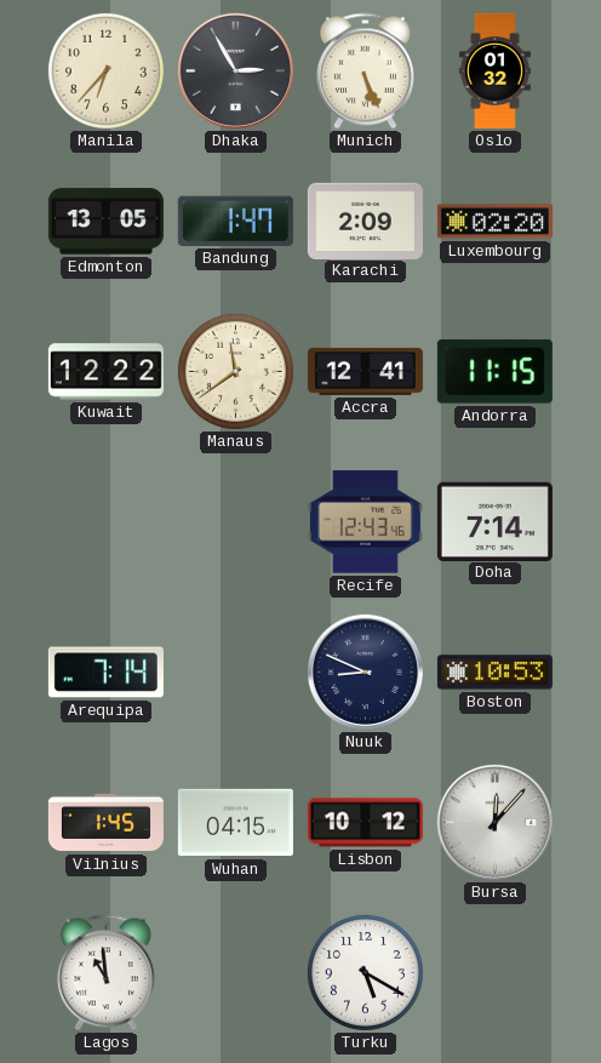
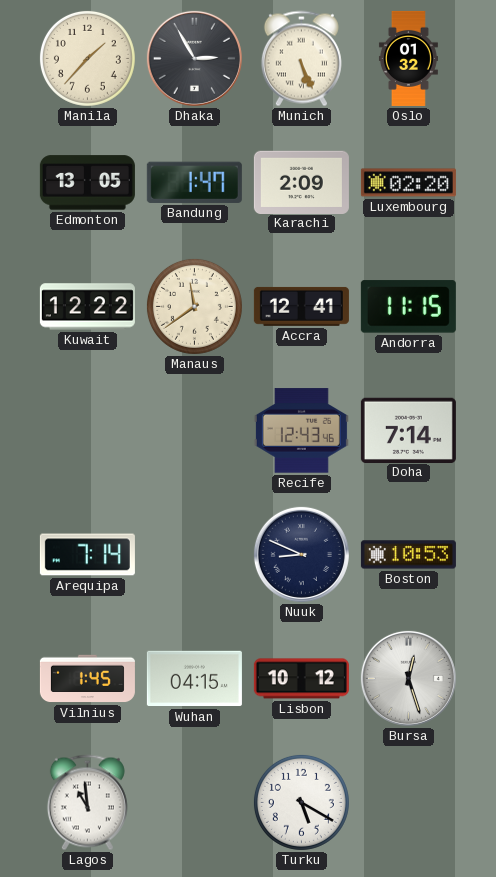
Manila: 6:37 -> 1:37
Bursa: 12:07 -> 12:27
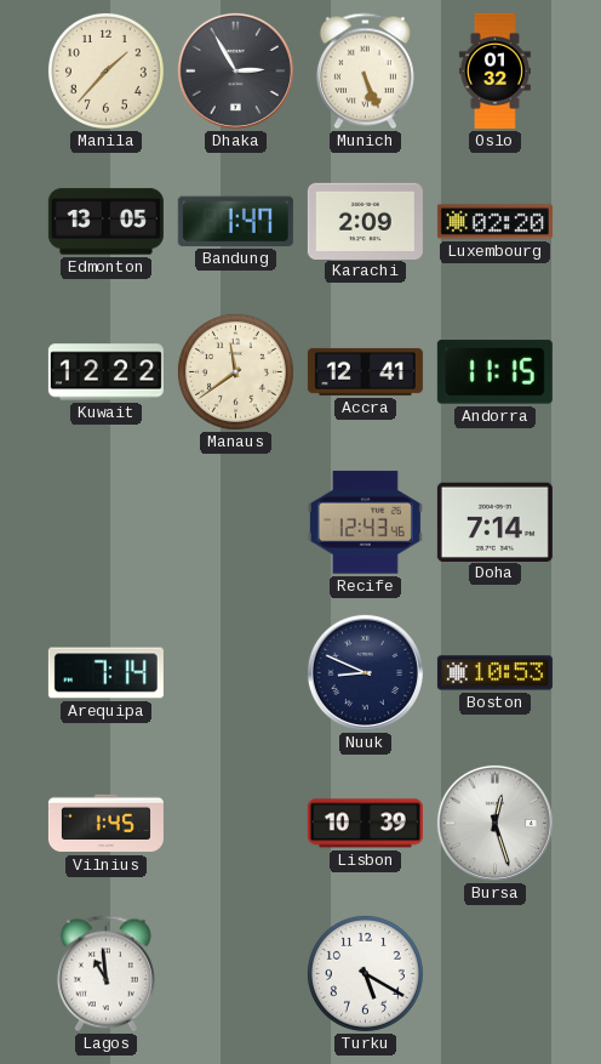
Wuhan: 04:15 -> none
Lisbon: 10:12 -> 10:39
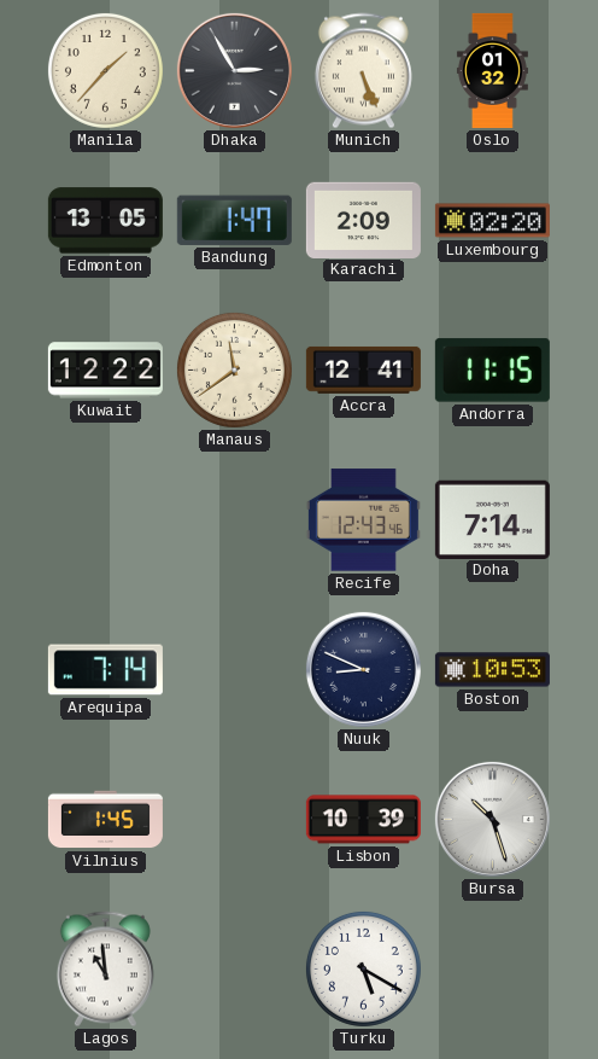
Bursa: 12:27 -> 10:27
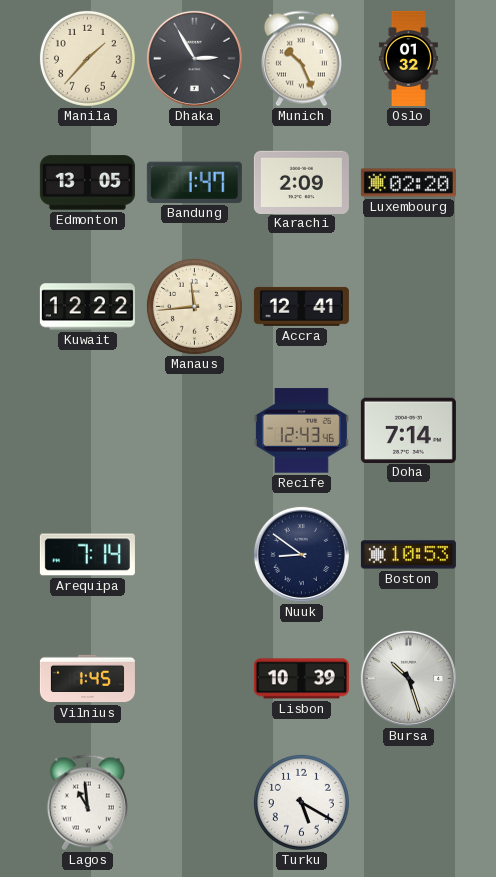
Munich: 5:26 -> 10:26
Manaus: 11:39 -> 11:44
Andorra: 11:15 -> none
Nuuk: 8:49 -> 8:51
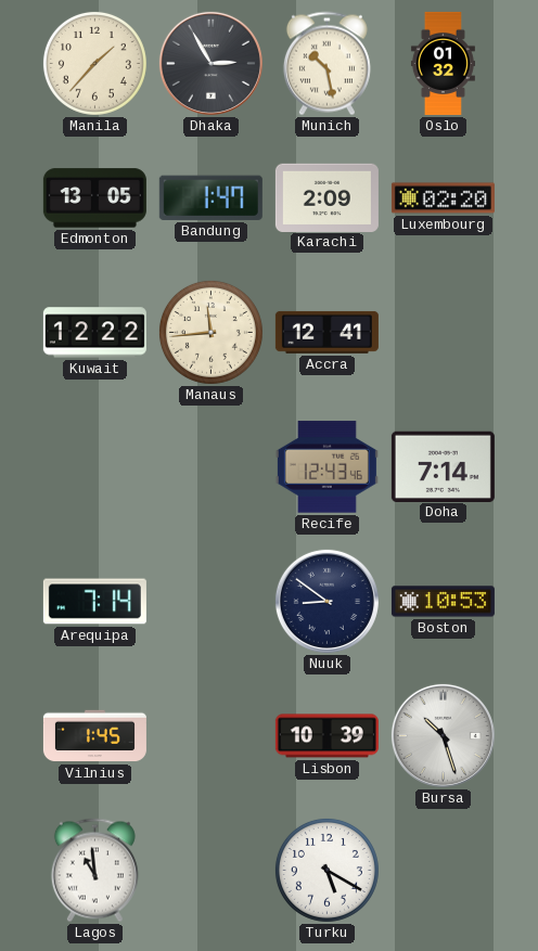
Munich: 10:26 -> 10:28
